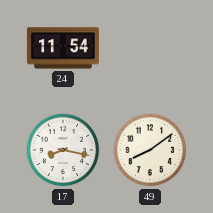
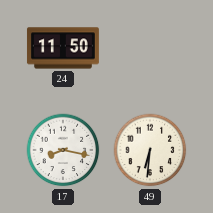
24: 11:54 -> 11:50
49: 8:09 -> 6:31
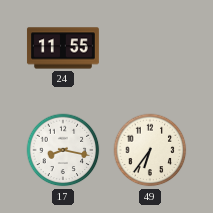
24: 11:50 -> 11:55
49: 6:31 -> 6:36
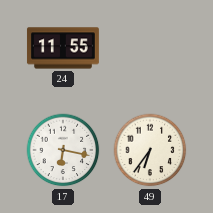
17: 8:17 -> 6:17
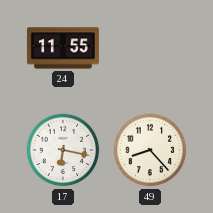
49: 6:36 -> 8:23
